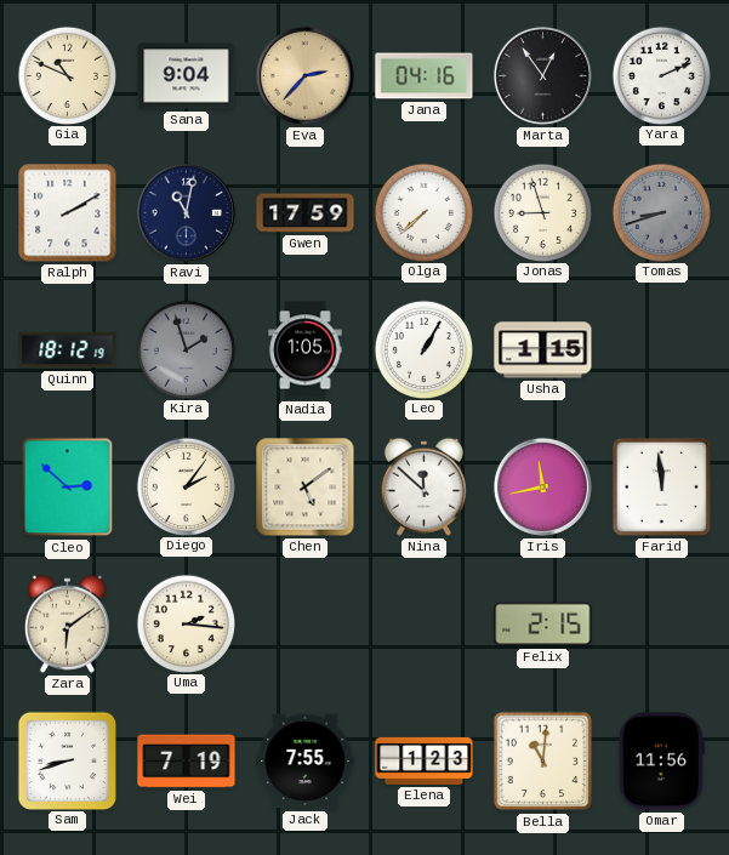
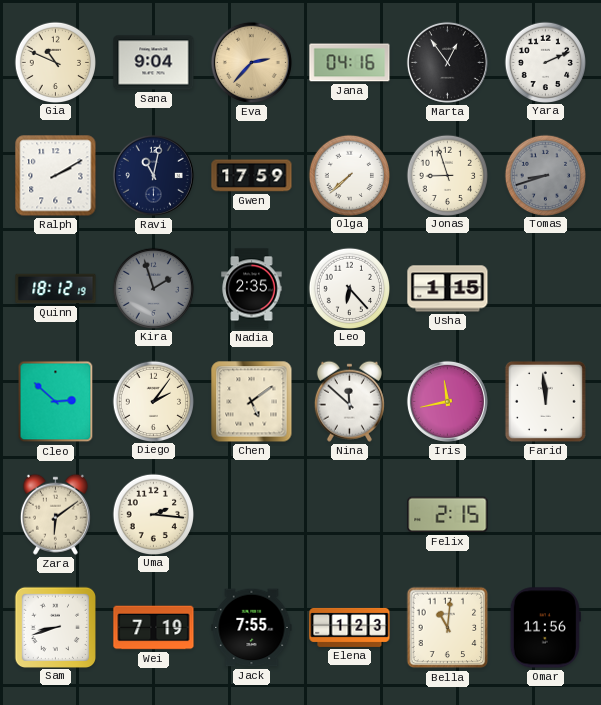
Nadia: 1:05 -> 2:35
Leo: 1:05 -> 6:23
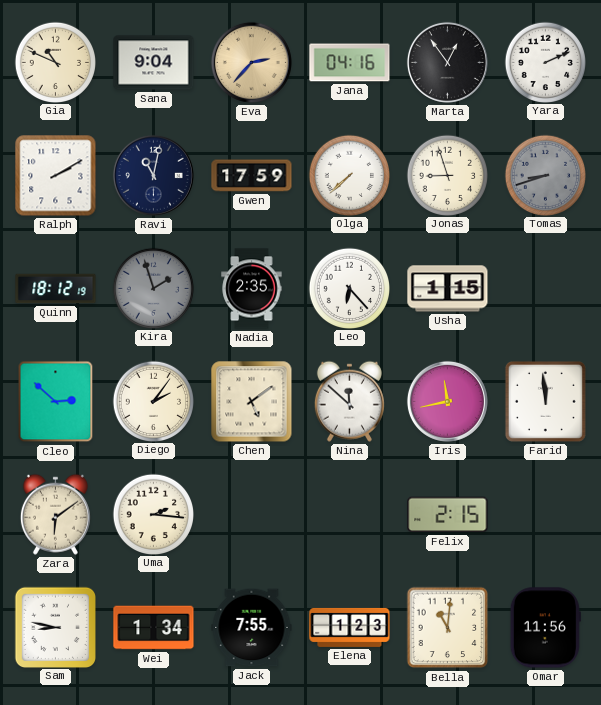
Sam: 8:42 -> 8:47
Wei: 7:19 -> 1:34
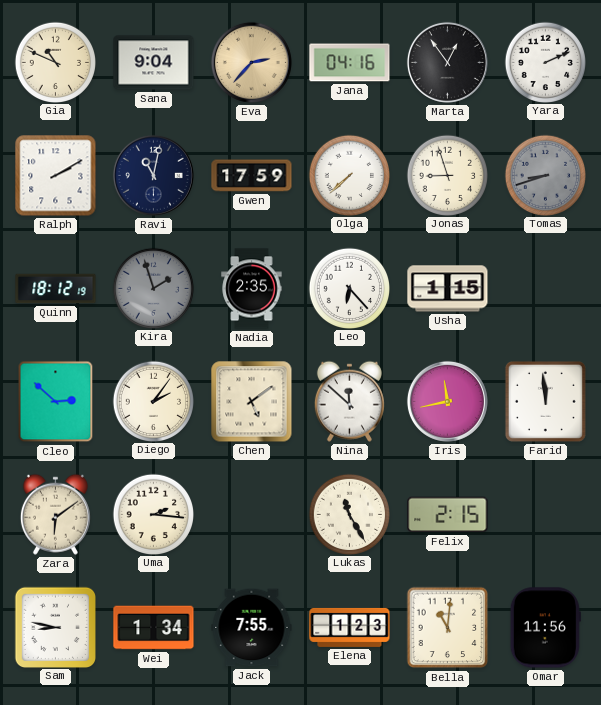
Lukas: none -> 11:25
